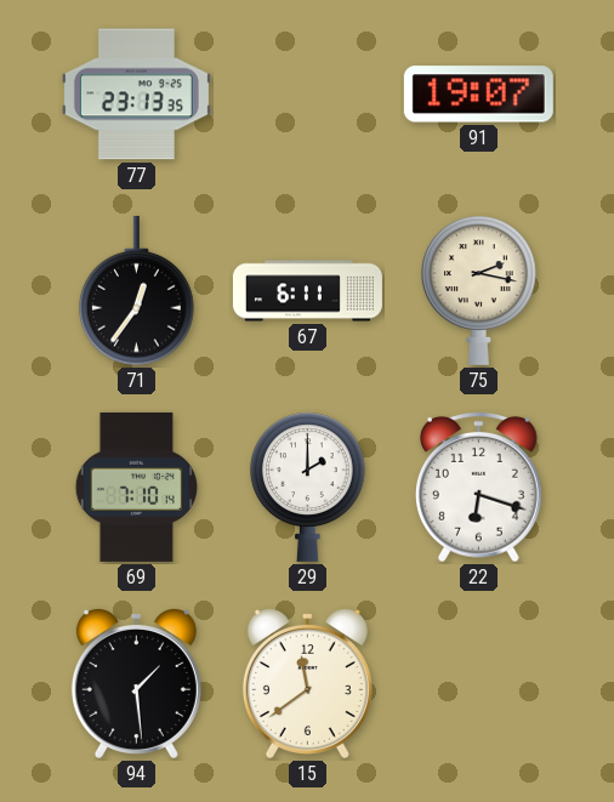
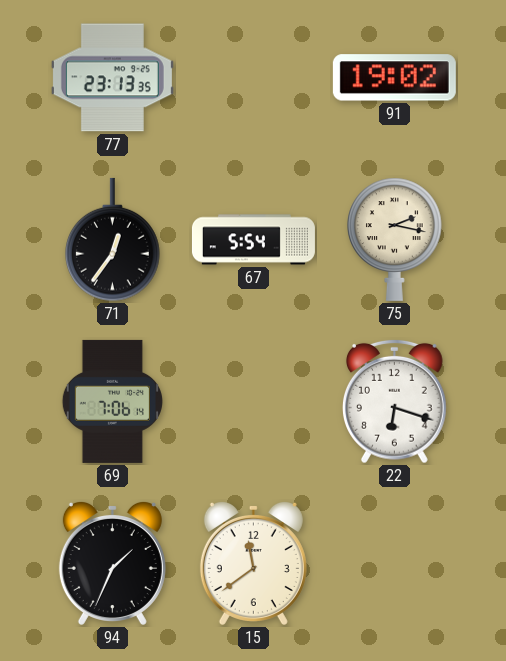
91: 19:07 -> 19:02
67: 6:11 -> 5:54
69: 7:10 -> 7:06
29: 2:00 -> none
94: 1:29 -> 1:34
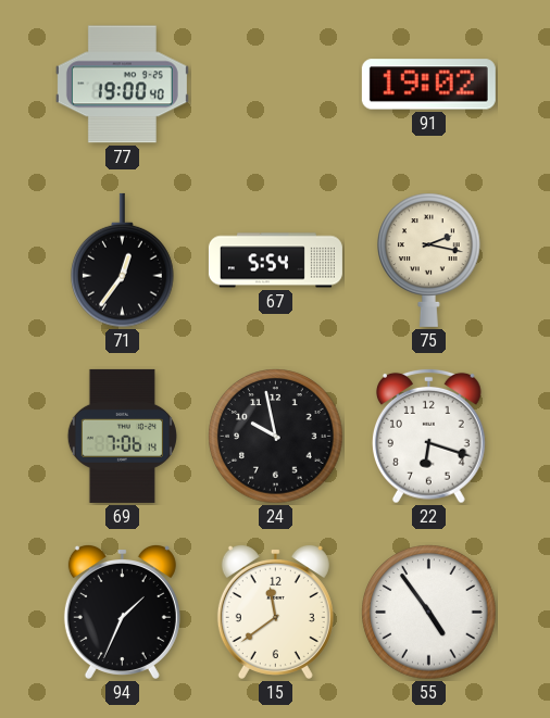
77: 23:13 -> 19:00
24: none -> 9:58
55: none -> 4:54
